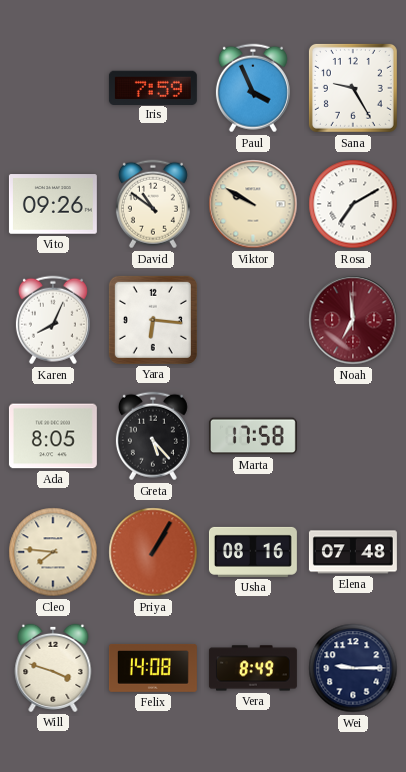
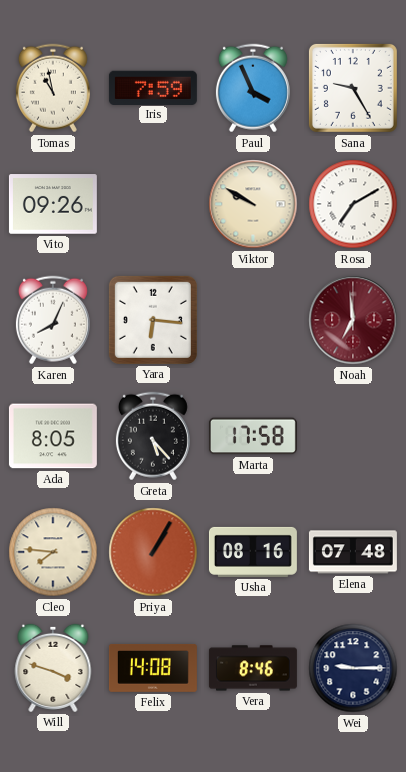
Tomas: none -> 10:58
David: 10:51 -> none
Vera: 8:49 -> 8:46
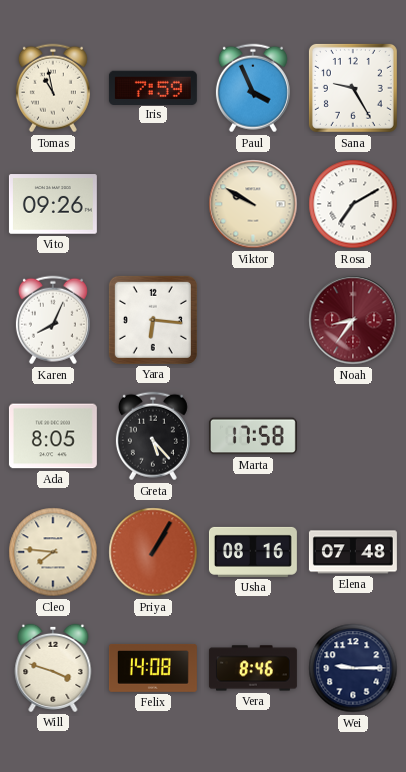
Noah: 6:59 -> 8:36
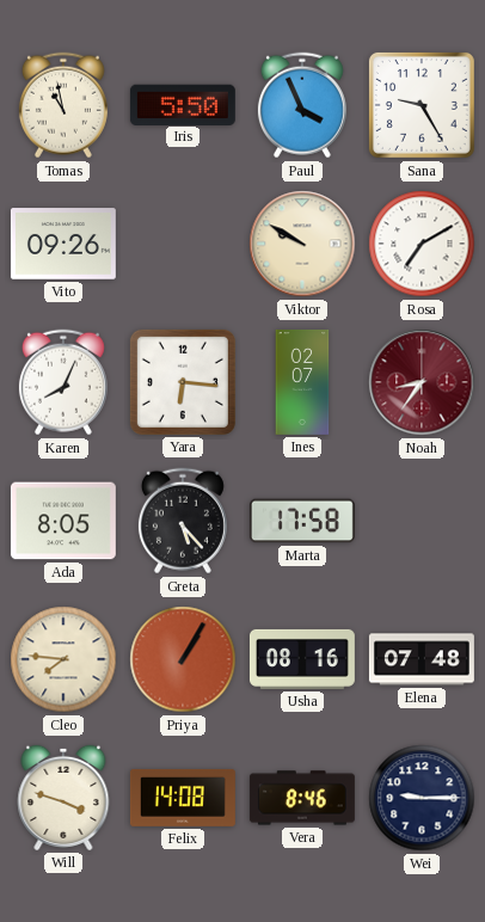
Iris: 7:59 -> 5:50
Ines: none -> 02:07
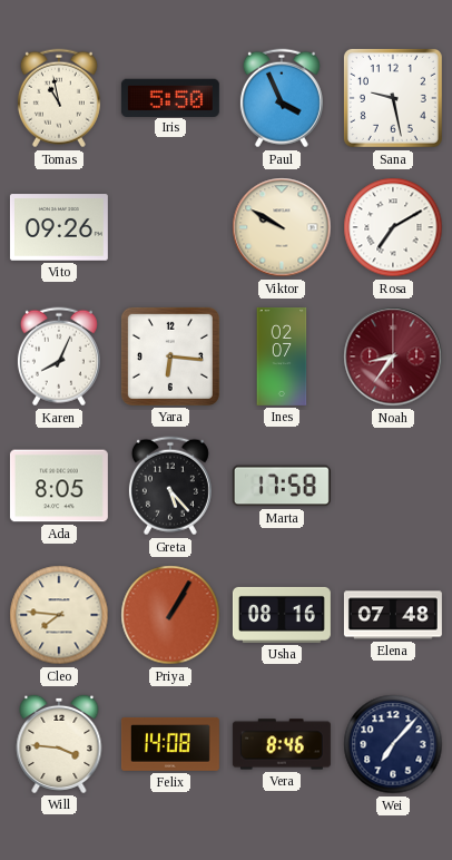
Sana: 9:25 -> 9:28
Will: 3:48 -> 3:46
Wei: 9:15 -> 7:07
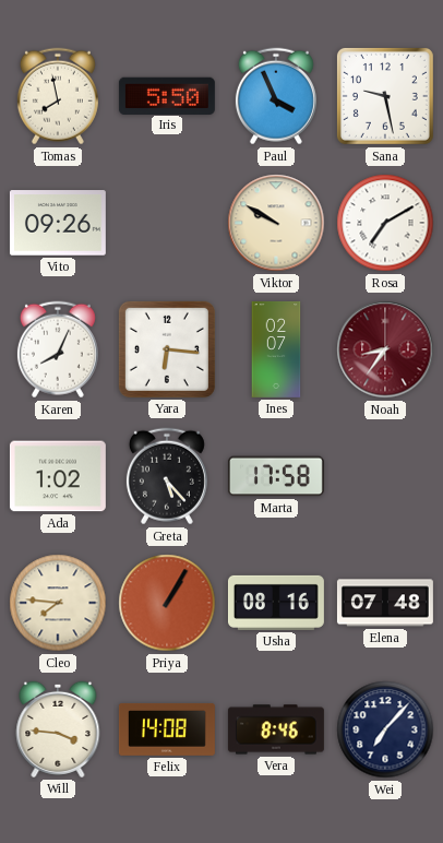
Tomas: 10:58 -> 7:58
Ada: 8:05 -> 1:02
